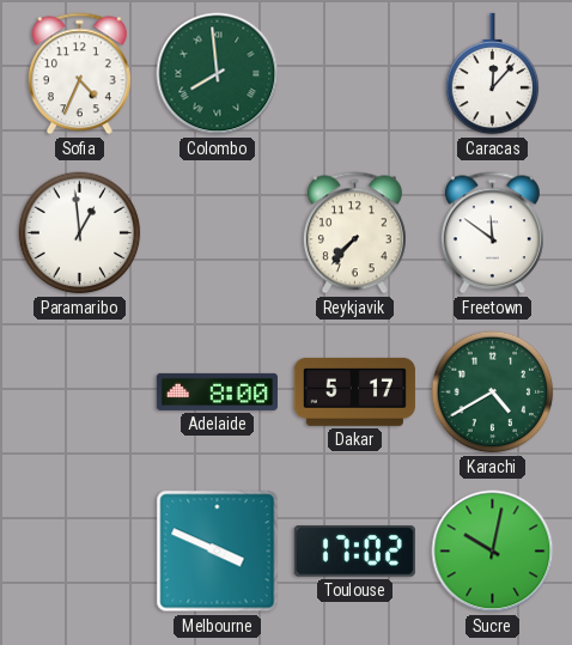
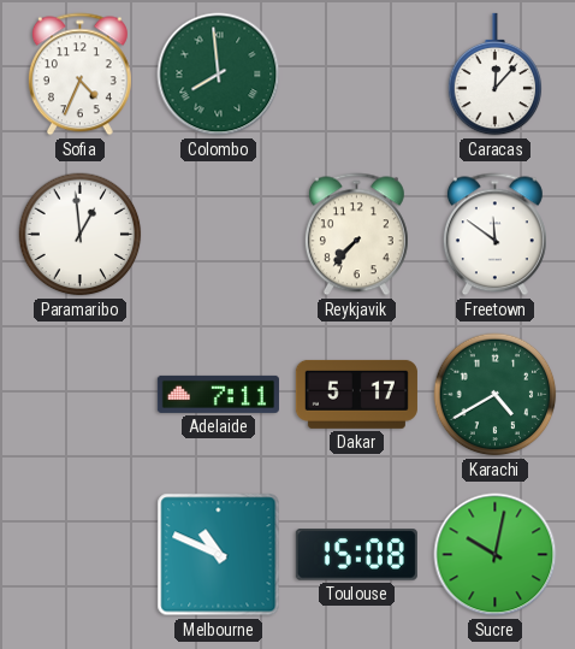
Adelaide: 8:00 -> 7:11
Melbourne: 3:49 -> 10:49
Toulouse: 17:02 -> 15:08
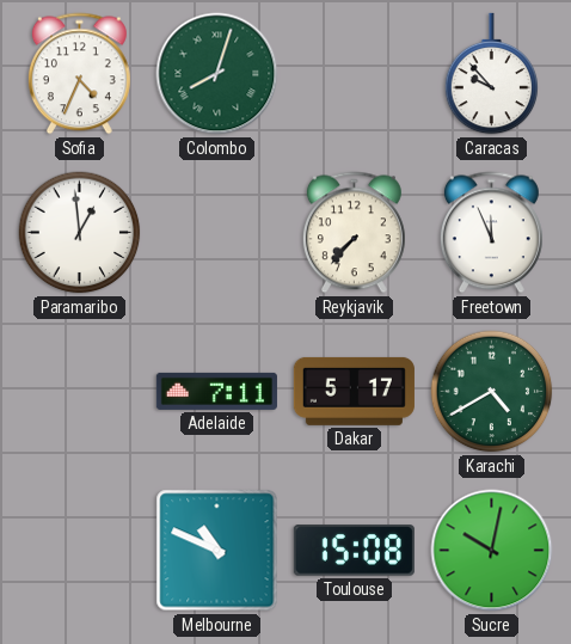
Colombo: 7:59 -> 8:03
Caracas: 12:07 -> 9:53
Freetown: 11:51 -> 11:56
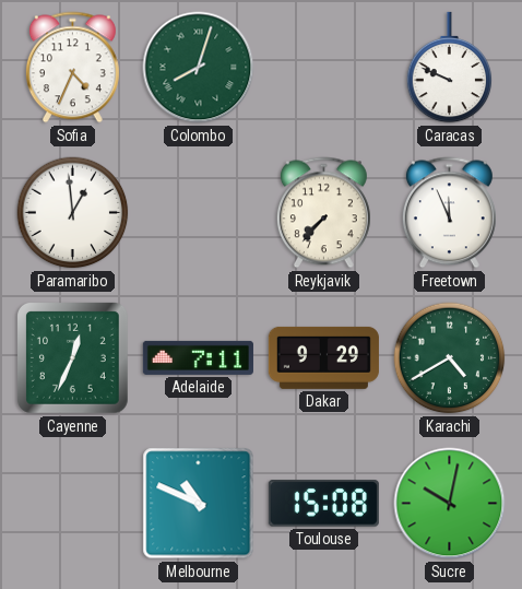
Caracas: 9:53 -> 9:49
Cayenne: none -> 12:34
Dakar: 5:17 -> 9:29
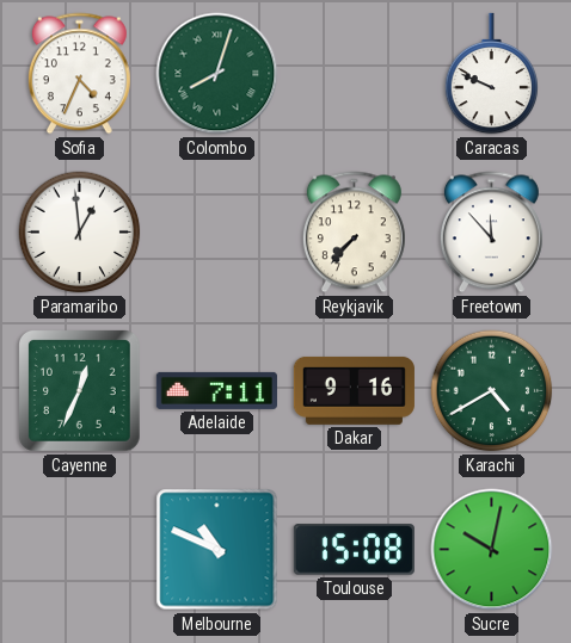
Freetown: 11:56 -> 11:53
Dakar: 9:29 -> 9:16
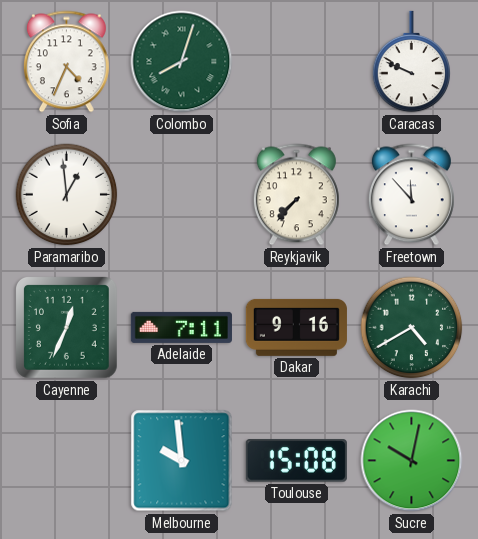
Melbourne: 10:49 -> 9:59
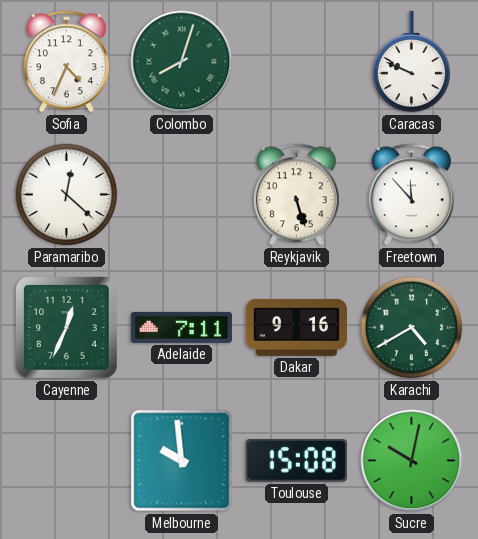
Paramaribo: 12:59 -> 12:22
Reykjavik: 7:37 -> 5:27
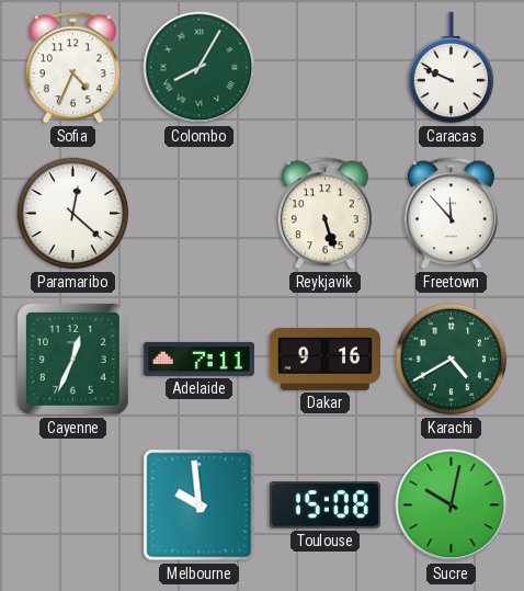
Colombo: 8:03 -> 8:05
